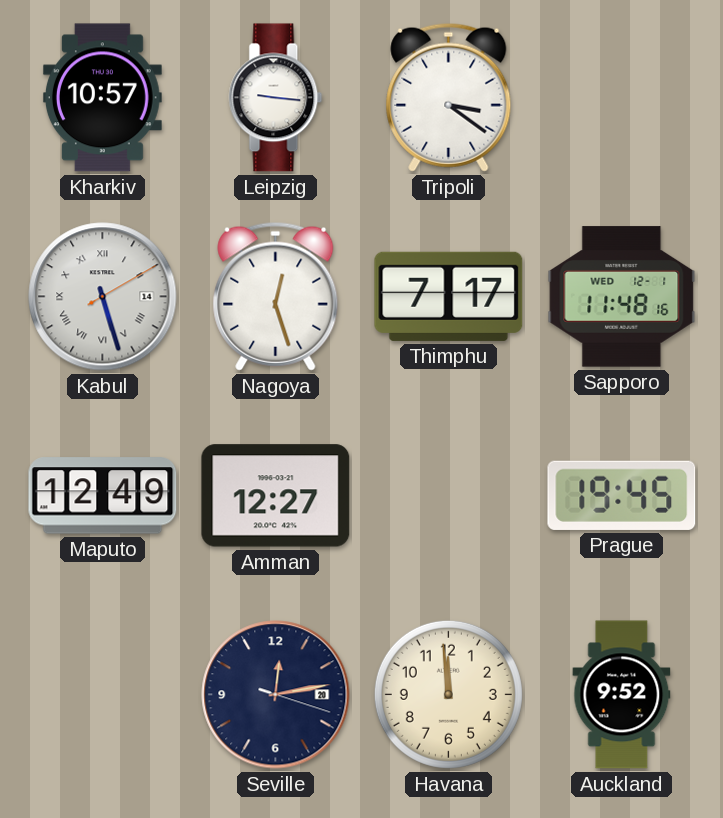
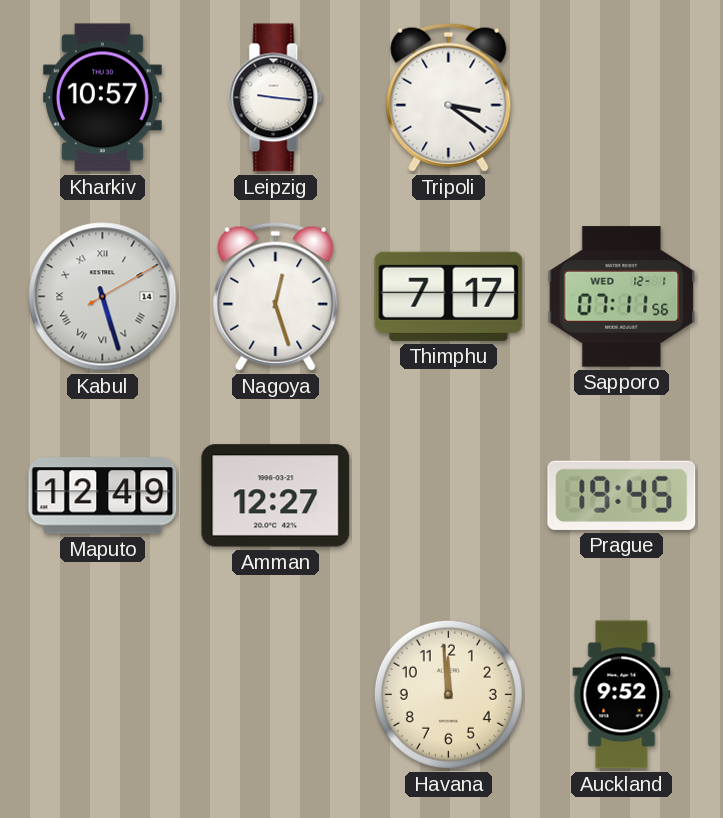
Sapporo: 11:48 -> 07:11
Seville: 12:13 -> none
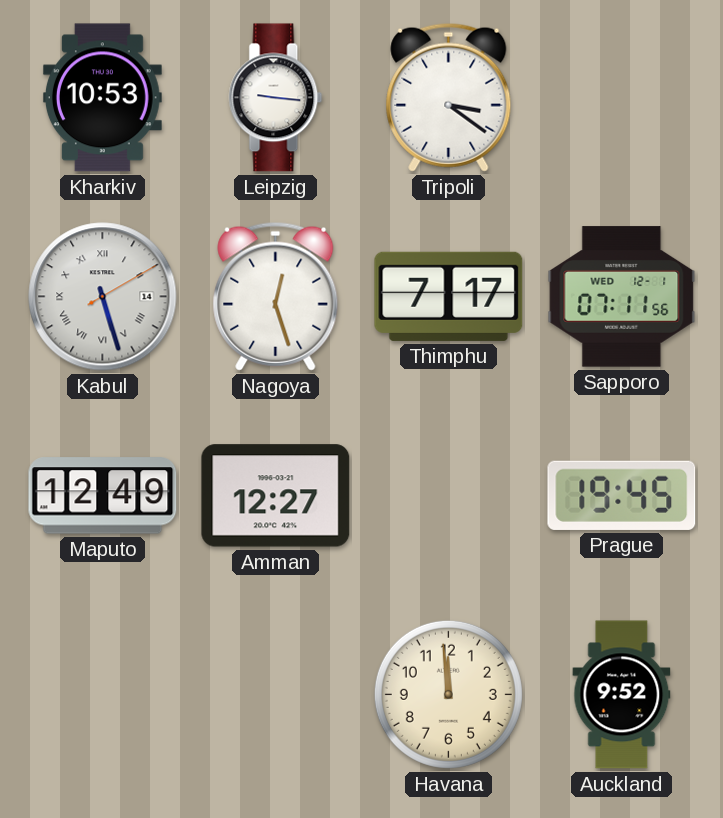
Kharkiv: 10:57 -> 10:53
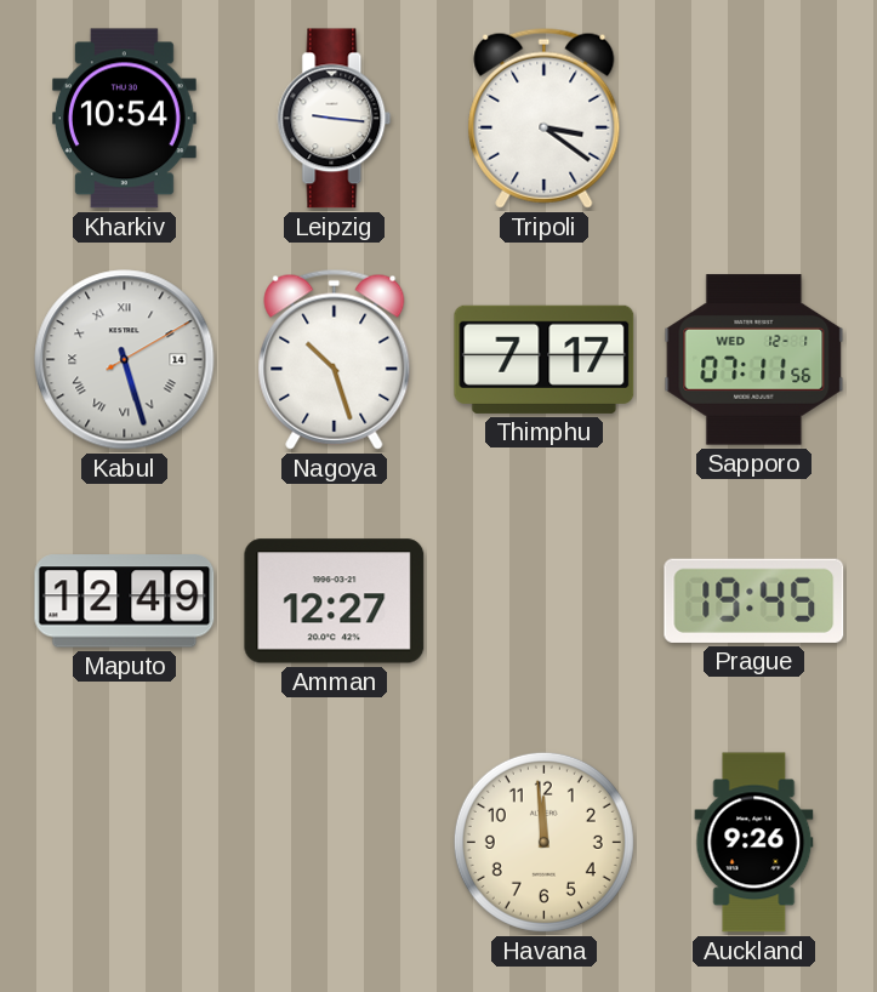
Kharkiv: 10:53 -> 10:54
Nagoya: 12:27 -> 10:27
Auckland: 9:52 -> 9:26
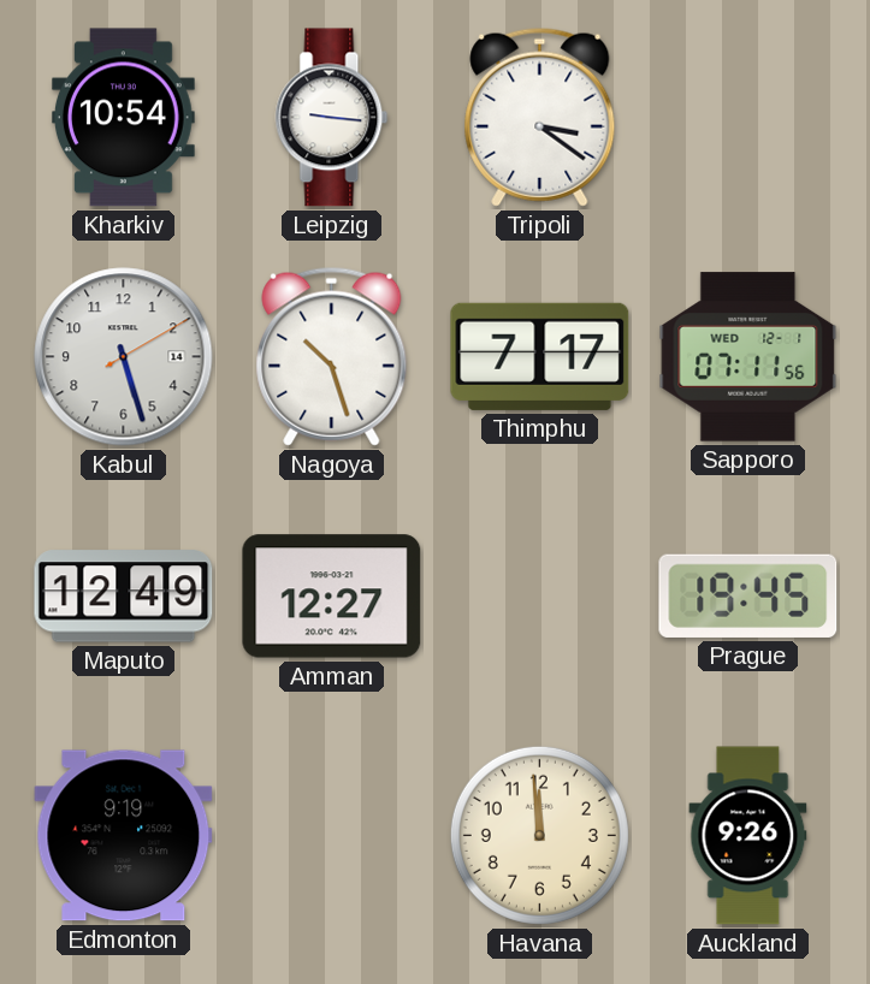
Kabul numerals: Roman -> Arabic
Edmonton: none -> 9:19
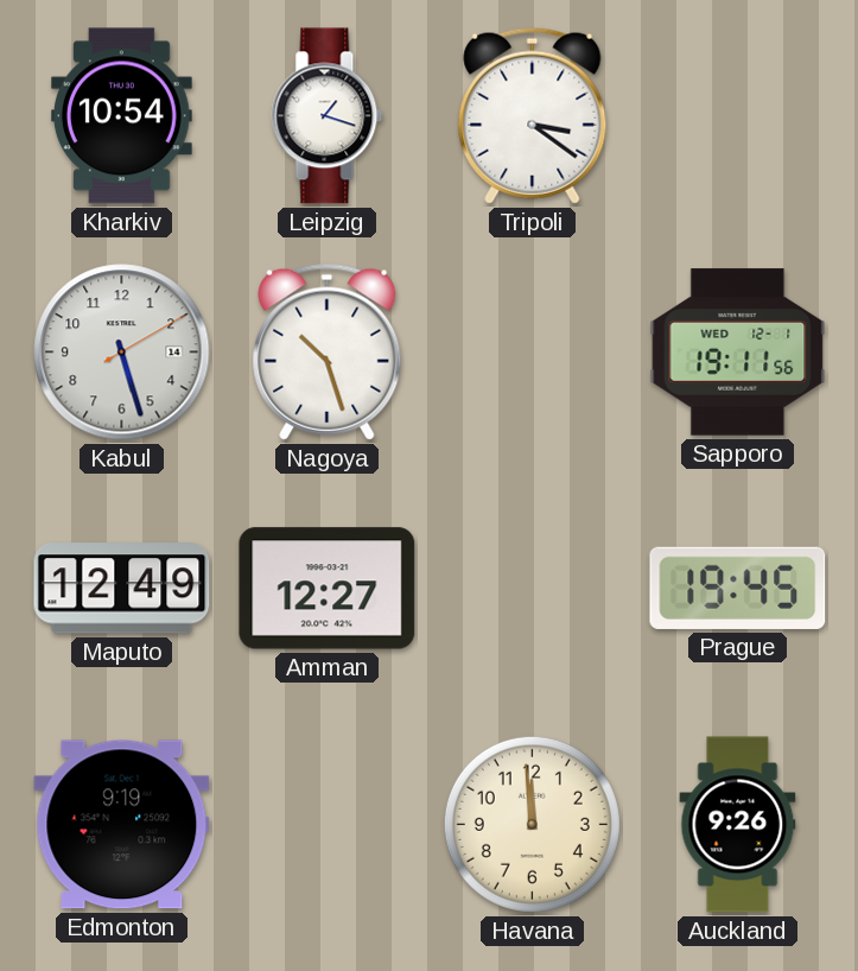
Leipzig: 9:16 -> 1:18
Thimphu: 7:17 -> none
Sapporo: 07:11 -> 19:11
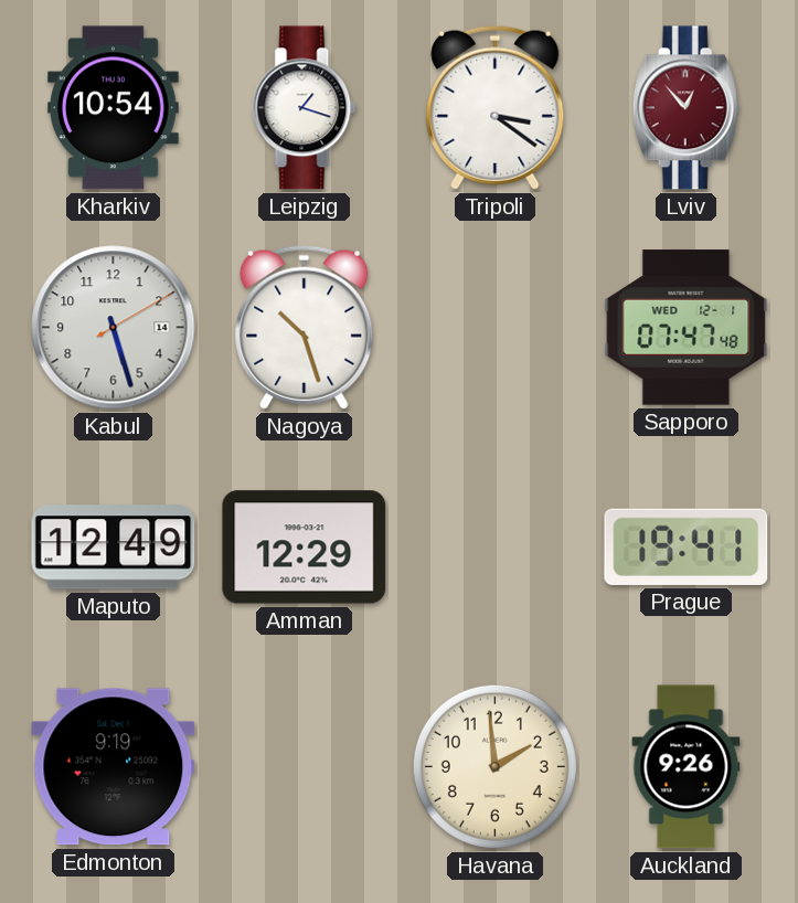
Lviv: none -> 12:53
Sapporo: 19:11 -> 07:47
Amman: 12:27 -> 12:29
Prague: 19:45 -> 19:41
Havana: 11:59 -> 1:59
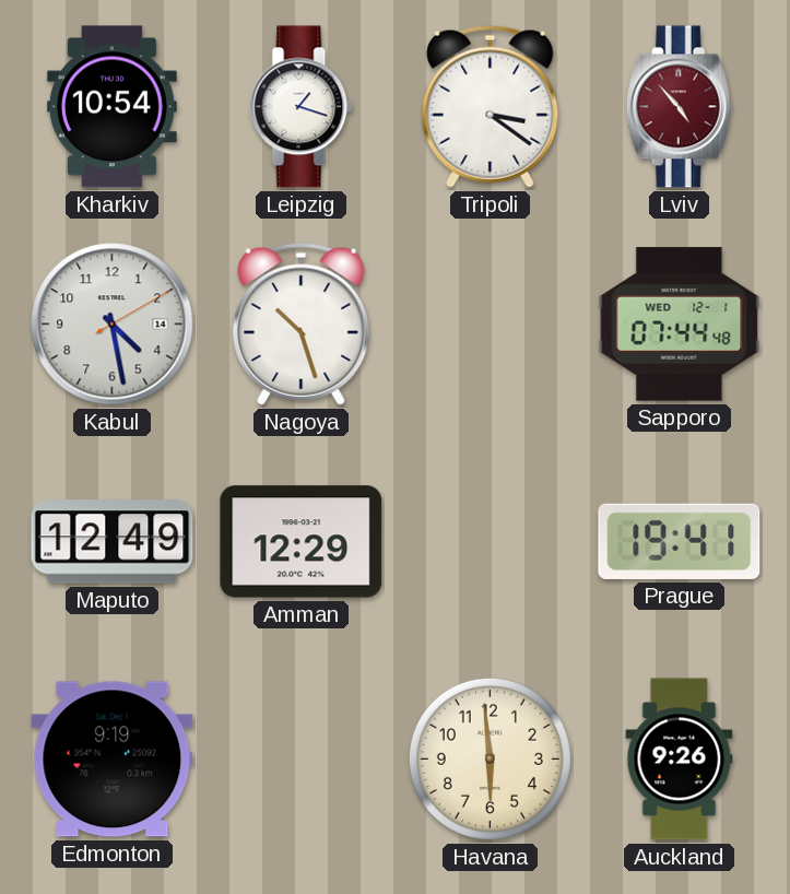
Lviv: 12:53 -> 4:53
Kabul: 5:27 -> 4:28
Sapporo: 07:47 -> 07:44
Havana: 1:59 -> 5:59
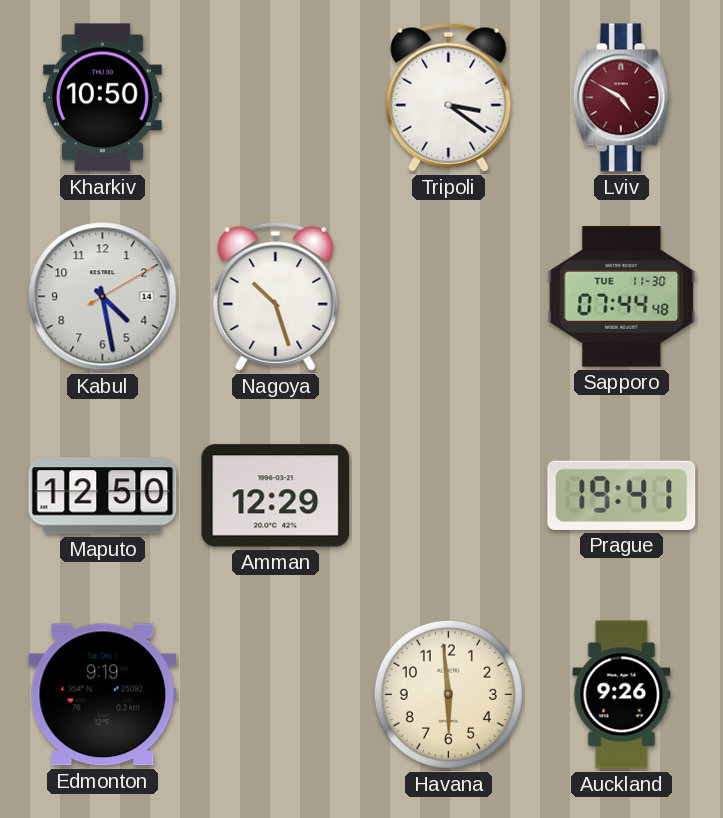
Kharkiv: 10:54 -> 10:50
Leipzig: 1:18 -> none
Lviv: 4:53 -> 4:50
Sapporo date: WED 12-1 -> TUE 11-30
Maputo: 12:49 -> 12:50
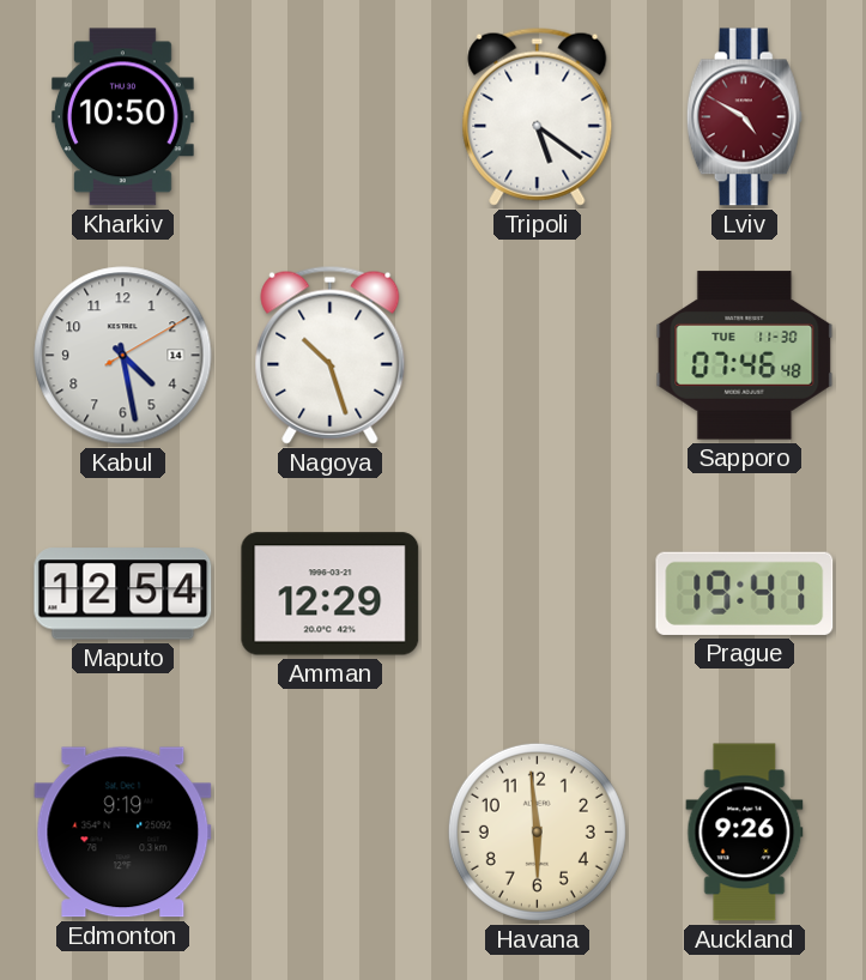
Tripoli: 3:21 -> 5:21
Sapporo: 07:44 -> 07:46
Maputo: 12:50 -> 12:54
